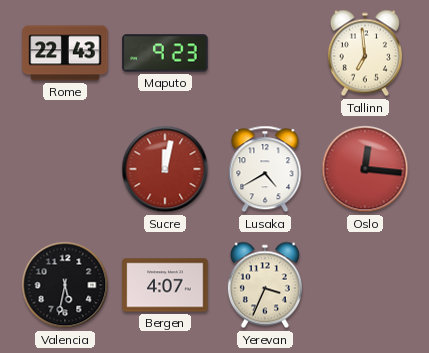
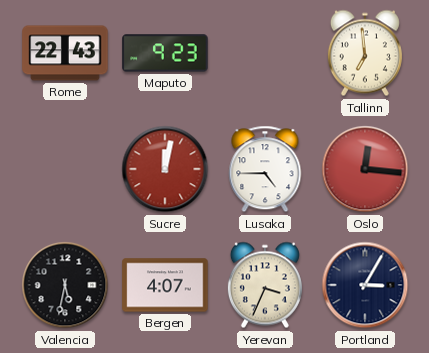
Lusaka: 4:40 -> 4:45
Portland: none -> 3:05
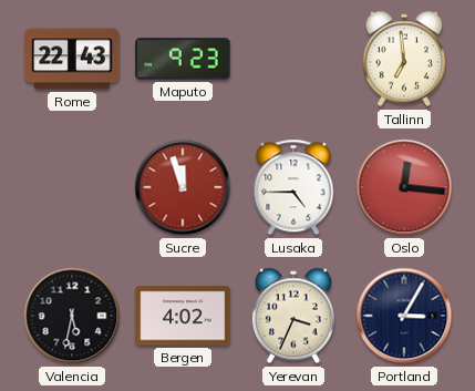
Sucre: 12:02 -> 11:57
Bergen: 4:07 -> 4:02
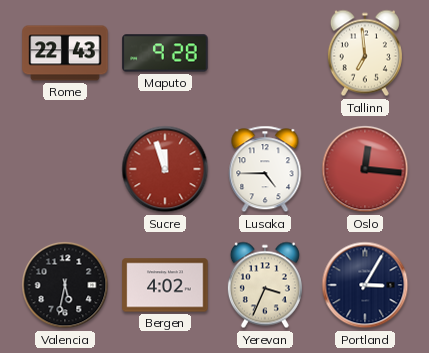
Maputo: 9:23 -> 9:28
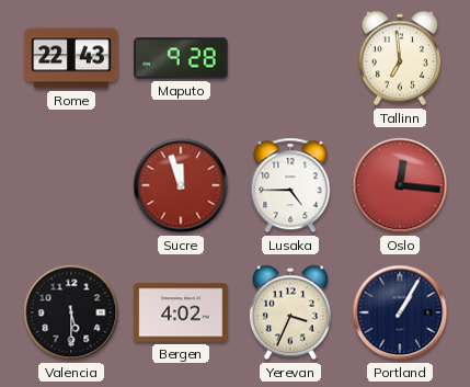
Valencia: 5:32 -> 5:30
Portland: 3:05 -> 1:05
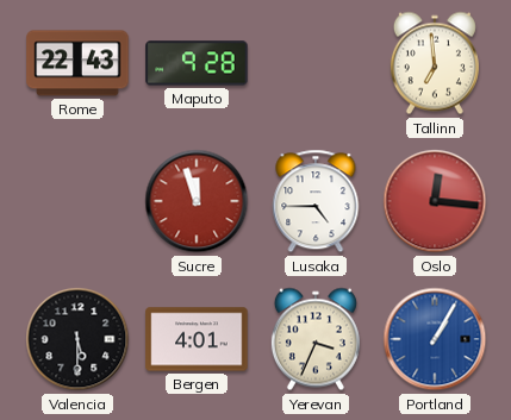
Bergen: 4:02 -> 4:01
Portland dial: navy -> blue
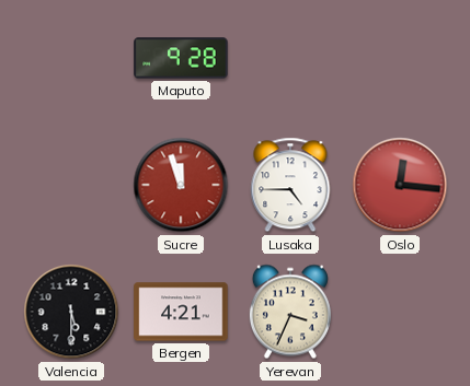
Rome: 22:43 -> none
Tallinn: 6:59 -> none
Bergen: 4:01 -> 4:21
Portland: 1:05 -> none
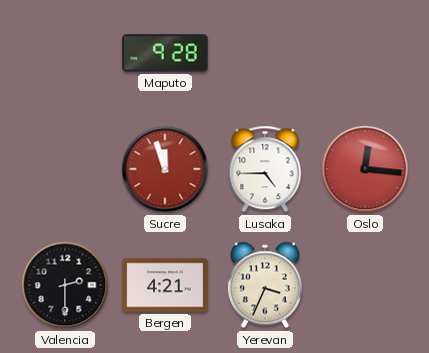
Valencia: 5:30 -> 2:30
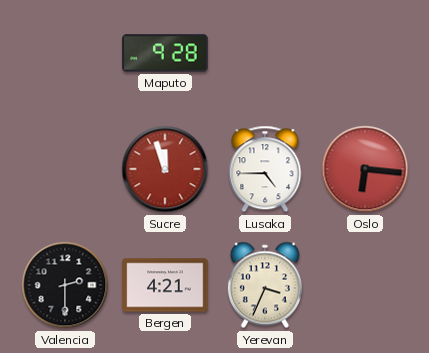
Oslo: 12:16 -> 6:16
